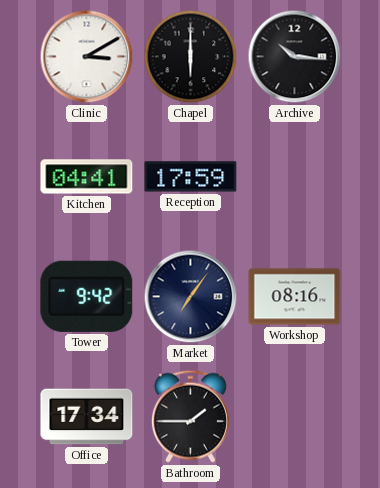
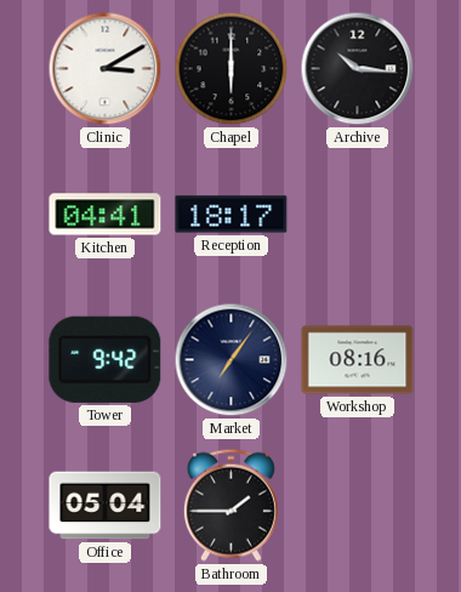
Reception: 17:59 -> 18:17
Office: 17:34 -> 05:04
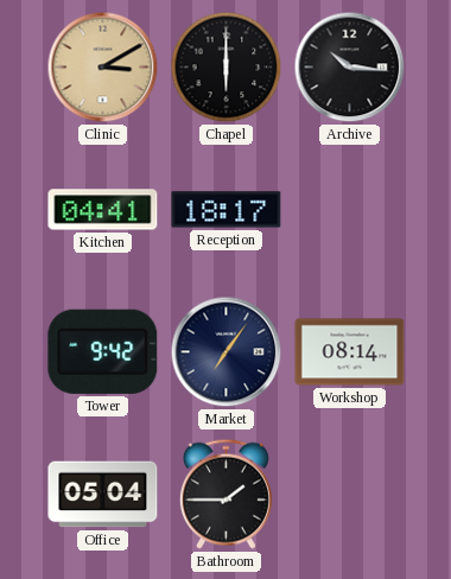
Clinic dial: white -> champagne
Workshop: 08:16 -> 08:14
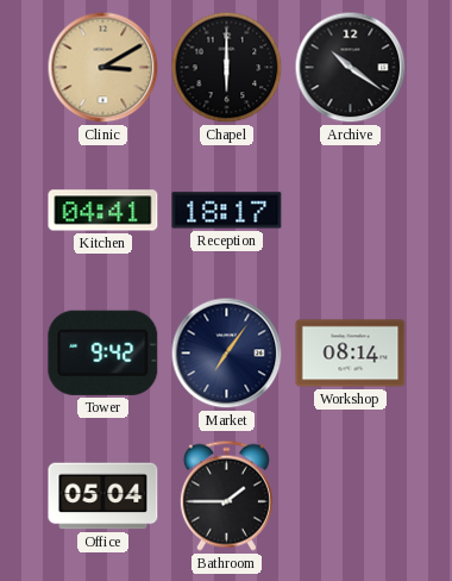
Archive: 10:16 -> 10:21
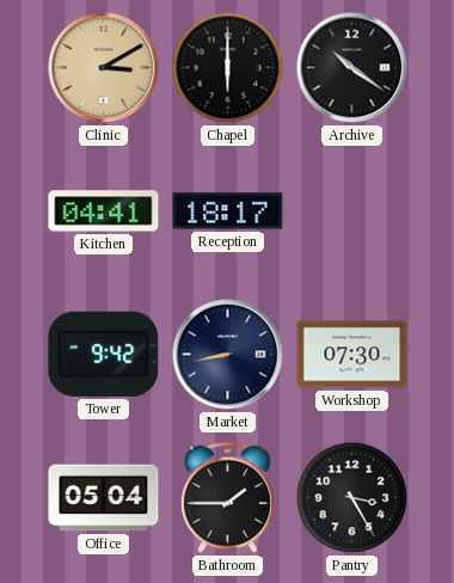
Market: 7:06 -> 8:43
Workshop: 08:14 -> 07:30
Pantry: none -> 3:25
